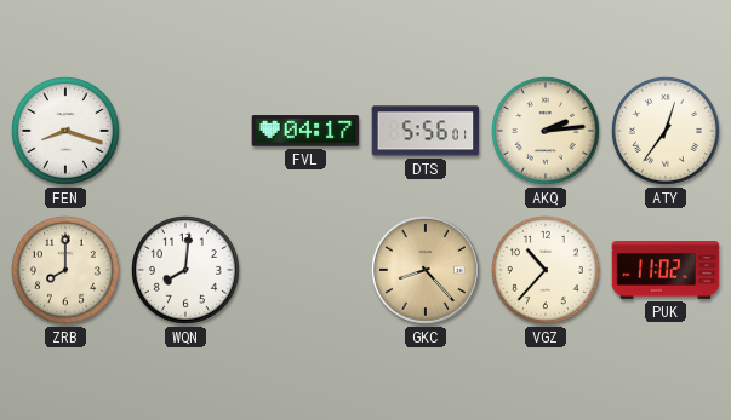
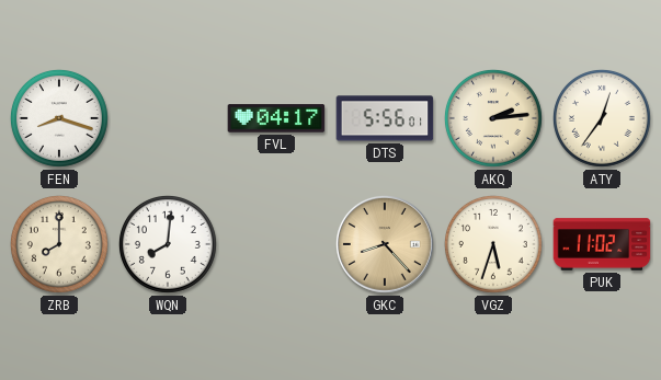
VGZ: 10:37 -> 5:33
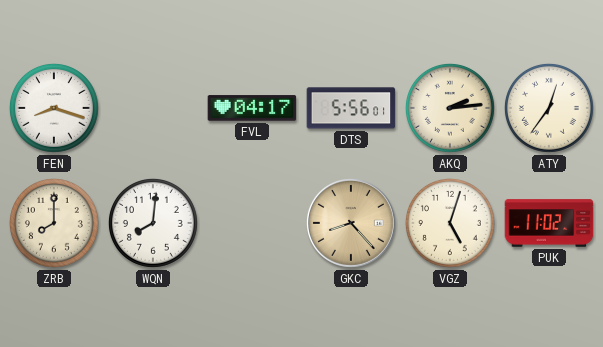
VGZ: 5:33 -> 5:03
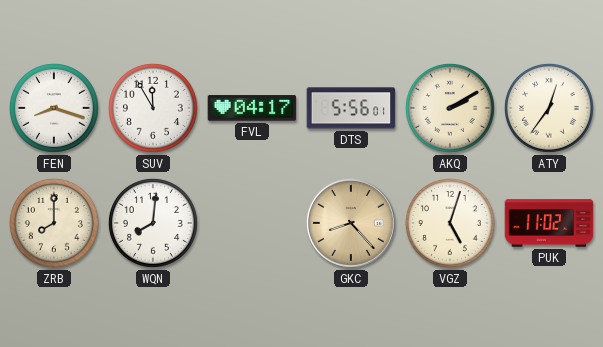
SUV: none -> 11:55
AKQ: 2:14 -> 2:10
